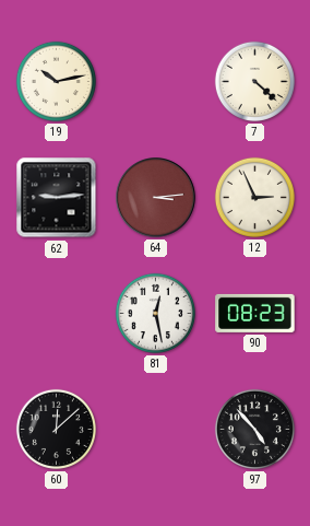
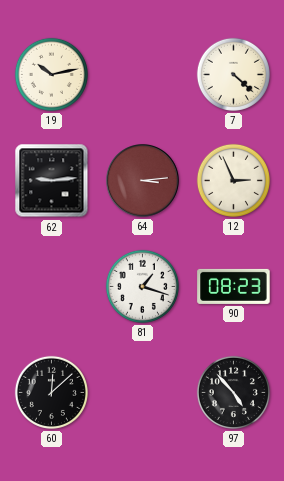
81: 12:28 -> 1:18
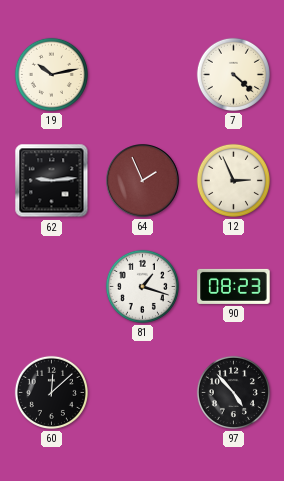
64: 3:14 -> 1:56
